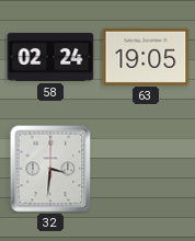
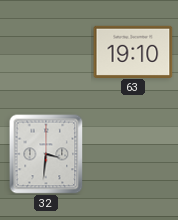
58: 02:24 -> none
63: 19:05 -> 19:10
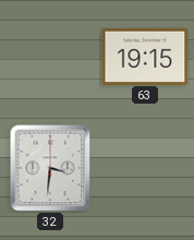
63: 19:10 -> 19:15
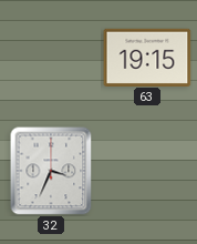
32: 3:31 -> 3:34
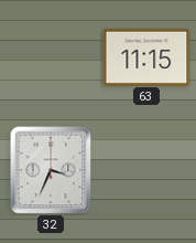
63: 19:15 -> 11:15
